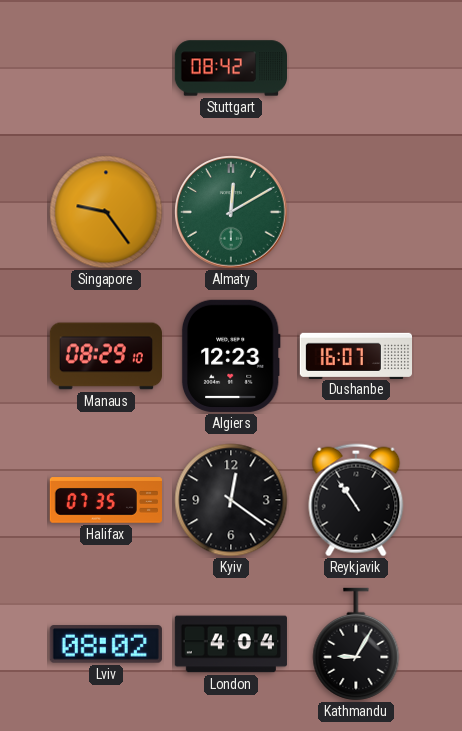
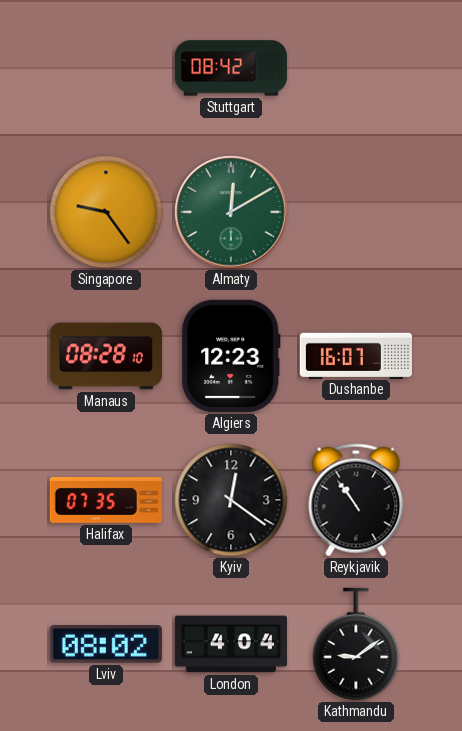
Manaus: 08:29 -> 08:28
Kathmandu: 9:05 -> 9:09
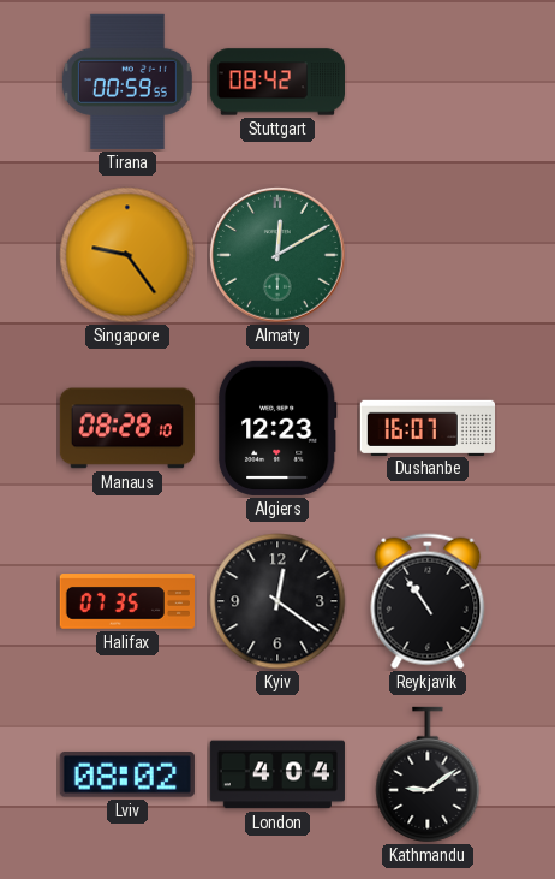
Tirana: none -> 00:59
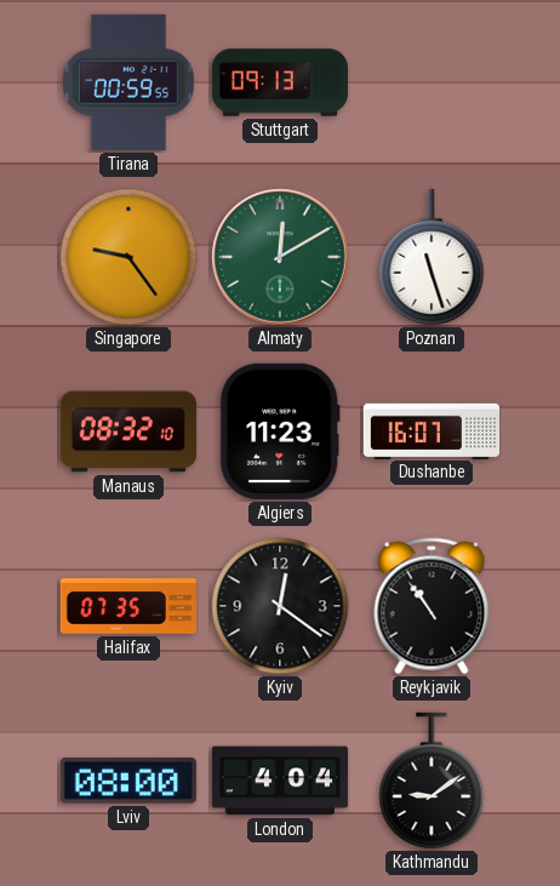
Stuttgart: 08:42 -> 09:13
Poznan: none -> 11:27
Manaus: 08:28 -> 08:32
Algiers: 12:23 -> 11:23
Lviv: 08:02 -> 08:00
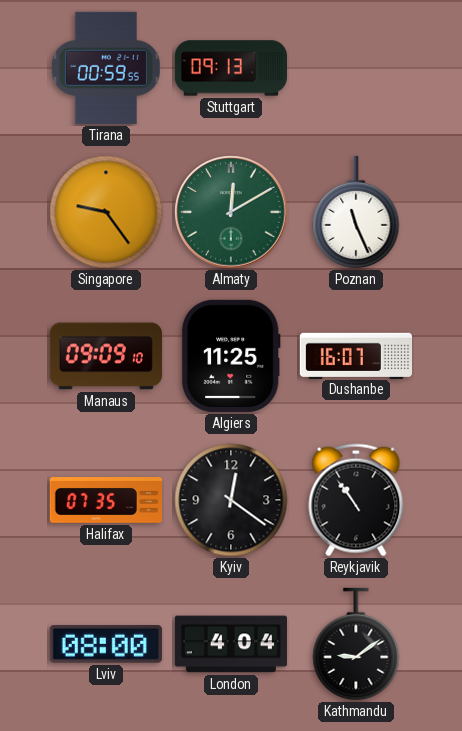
Poznan: 11:27 -> 11:26
Manaus: 08:32 -> 09:09
Algiers: 11:23 -> 11:25
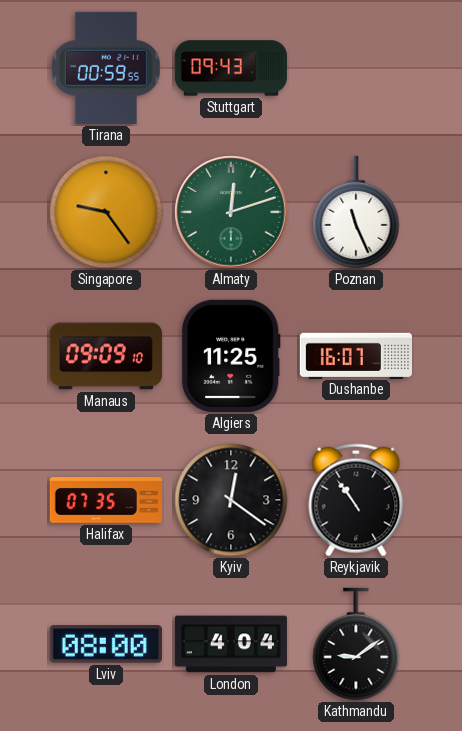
Stuttgart: 09:13 -> 09:43
Almaty: 12:10 -> 12:12
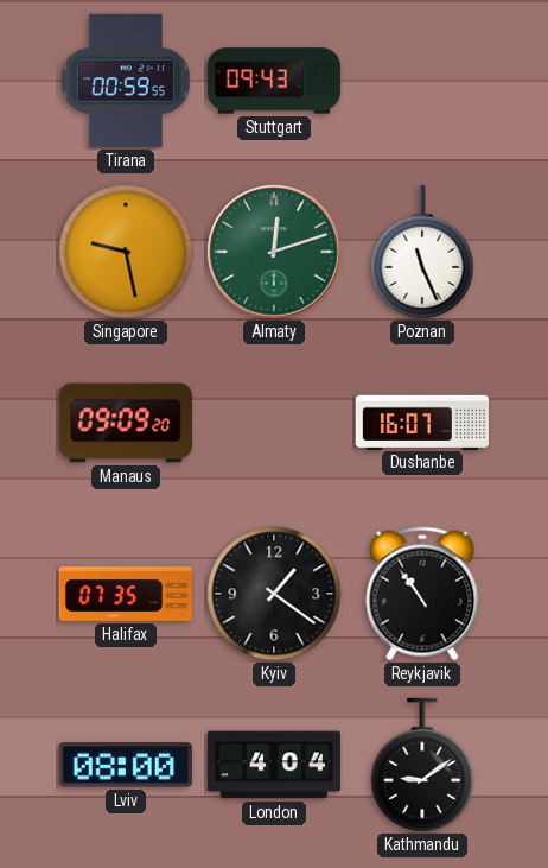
Singapore: 9:24 -> 9:28
Manaus: 09:09:10 -> 09:09:20
Algiers: 11:25 -> none
Kyiv: 12:21 -> 1:21
